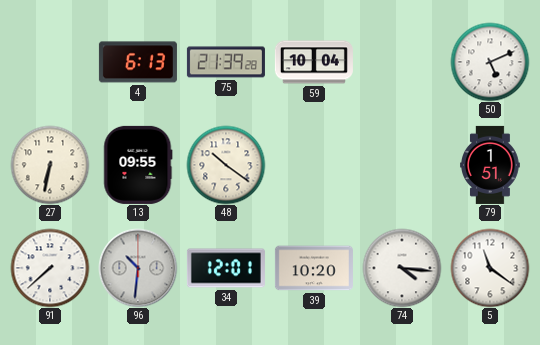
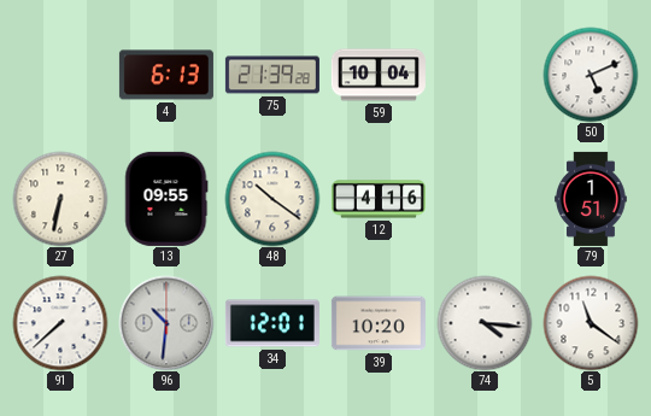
12: none -> 4:16
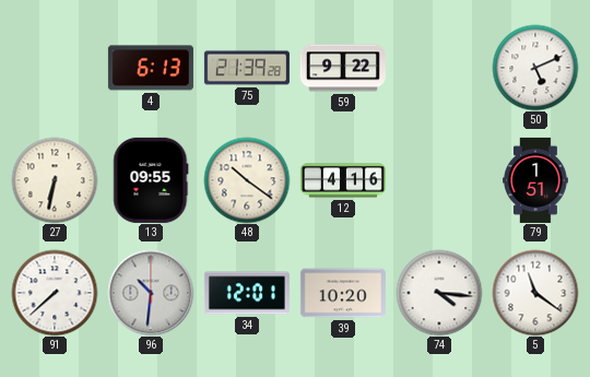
59: 10:04 -> 9:22
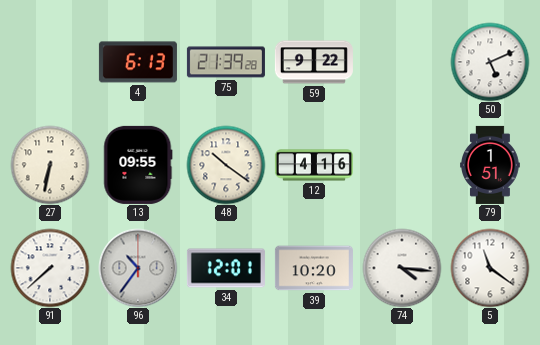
96: 10:31 -> 10:36
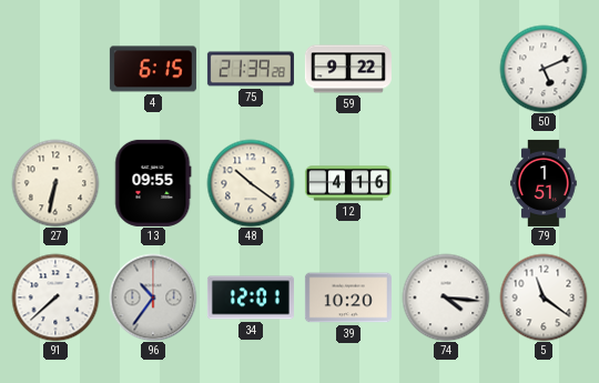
4: 6:13 -> 6:15
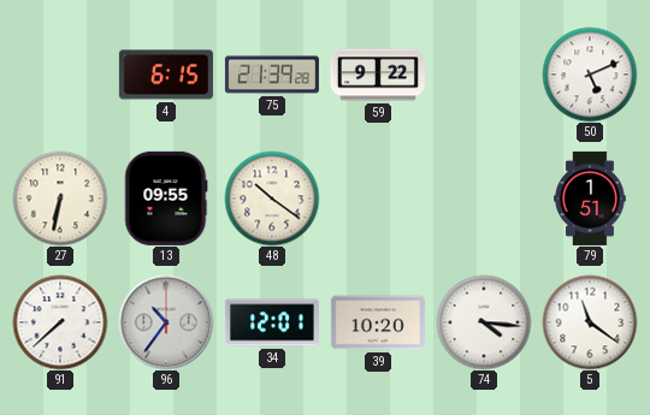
12: 4:16 -> none
